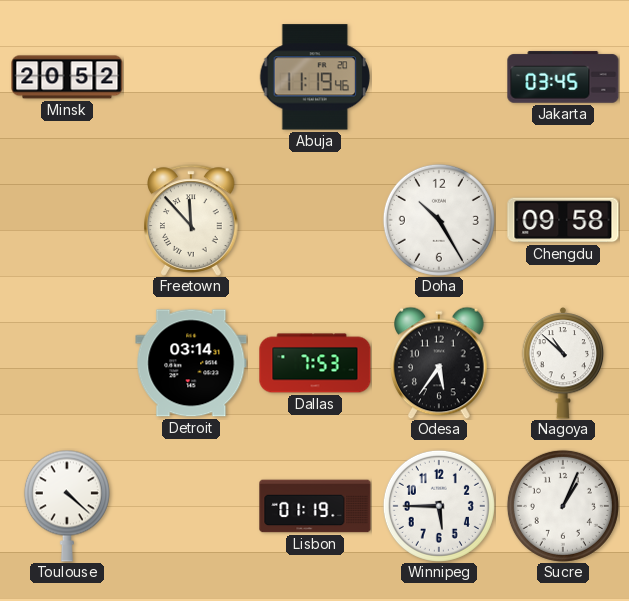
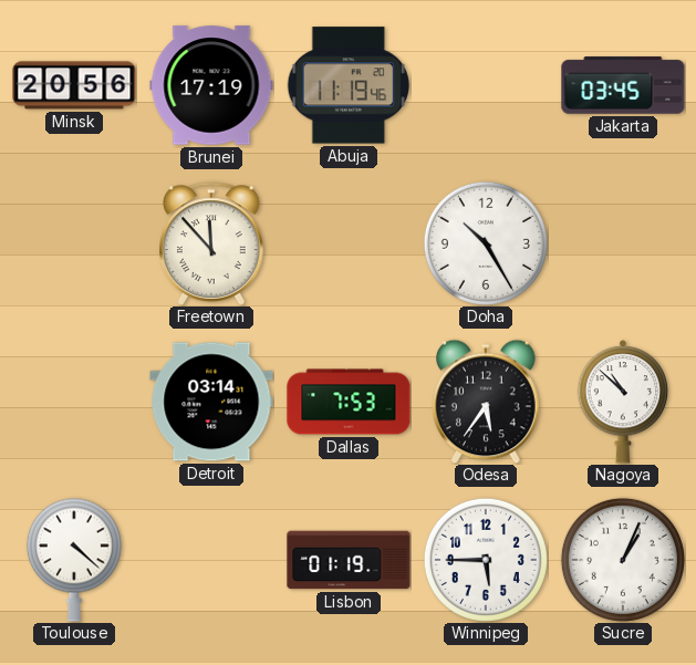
Minsk: 20:52 -> 20:56
Brunei: none -> 17:19
Chengdu: 09:58 -> none
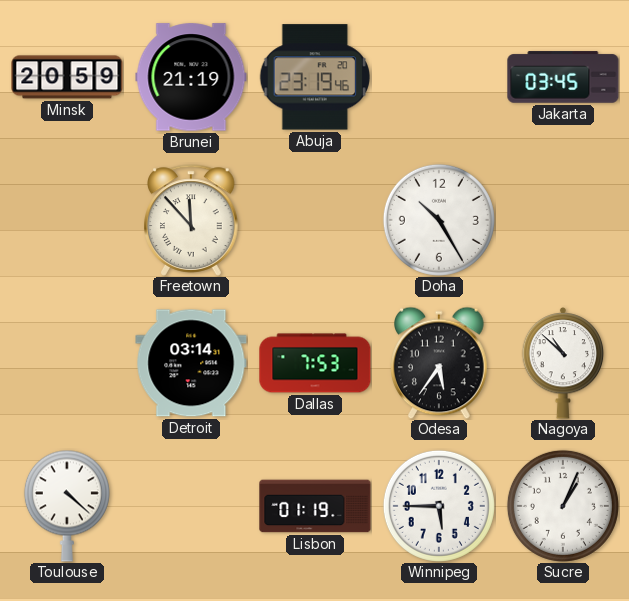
Minsk: 20:56 -> 20:59
Brunei: 17:19 -> 21:19
Abuja: 11:19 -> 23:19
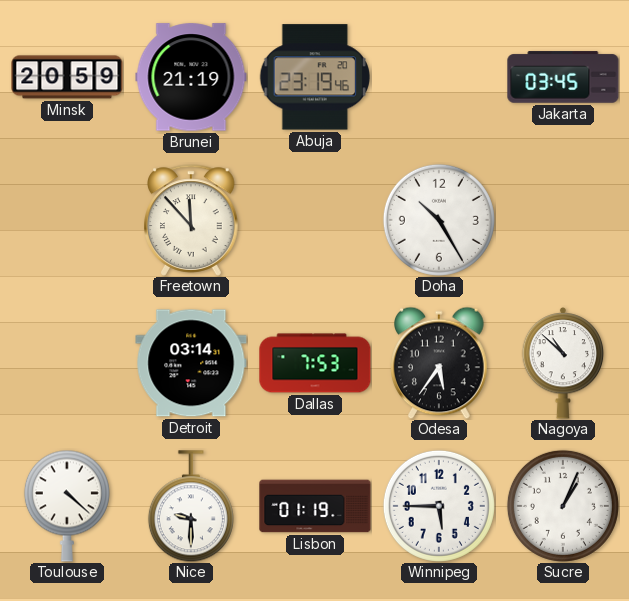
Nice: none -> 9:30
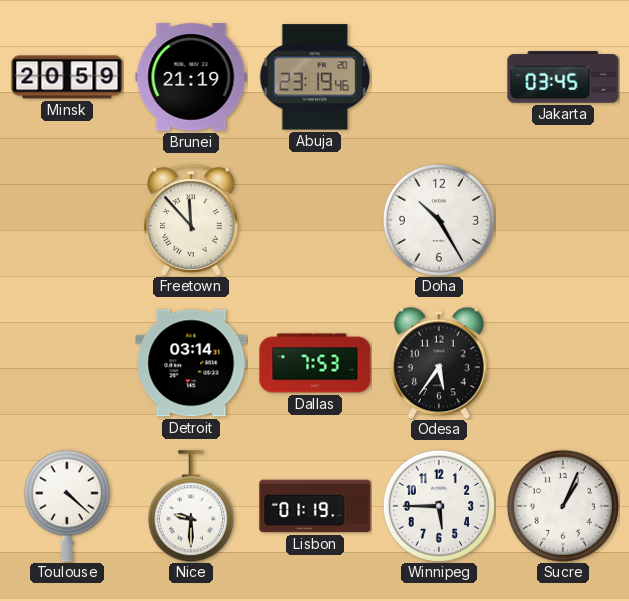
Nagoya: 10:52 -> none
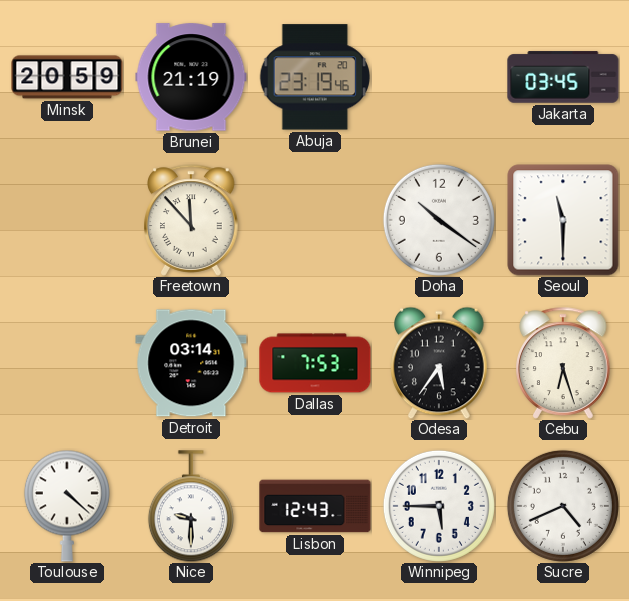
Doha: 10:25 -> 10:21
Seoul: none -> 11:30
Cebu: none -> 6:27
Lisbon: 01:19 -> 12:43
Sucre: 1:04 -> 4:41
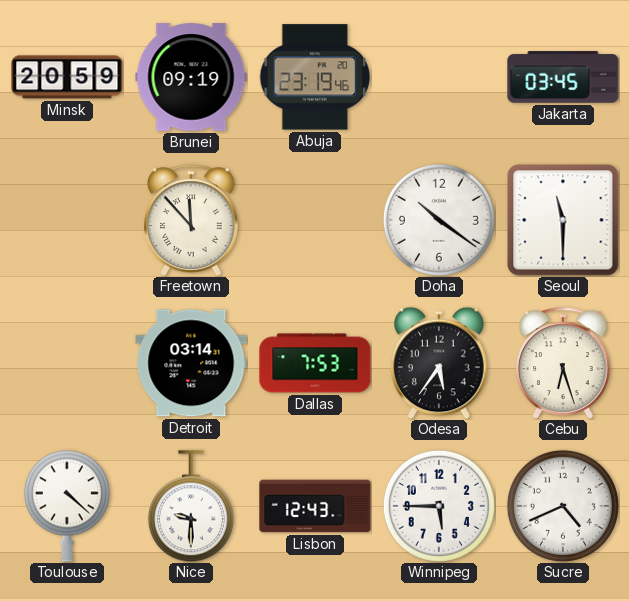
Brunei: 21:19 -> 09:19
